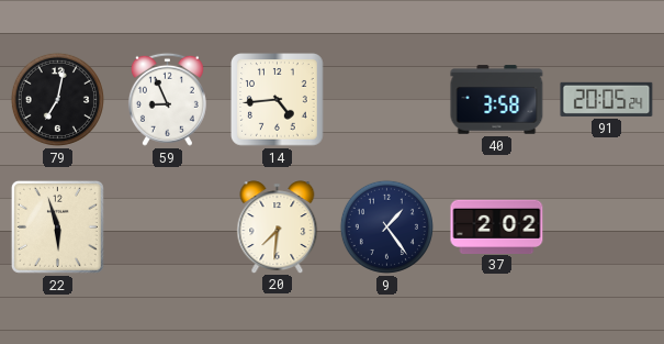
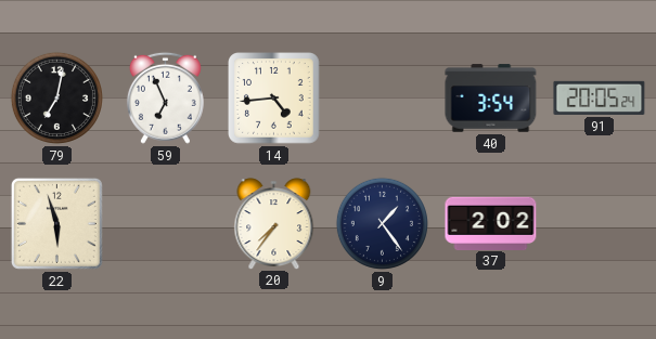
59: 8:56 -> 6:56
40: 3:58 -> 3:54
20: 7:31 -> 7:36
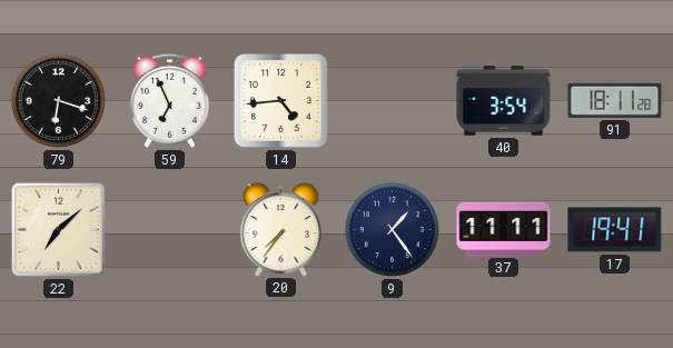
79: 7:02 -> 6:18
91: 20:05 -> 18:11
22: 5:57 -> 7:08
37: 2:02 -> 11:11
17: none -> 19:41
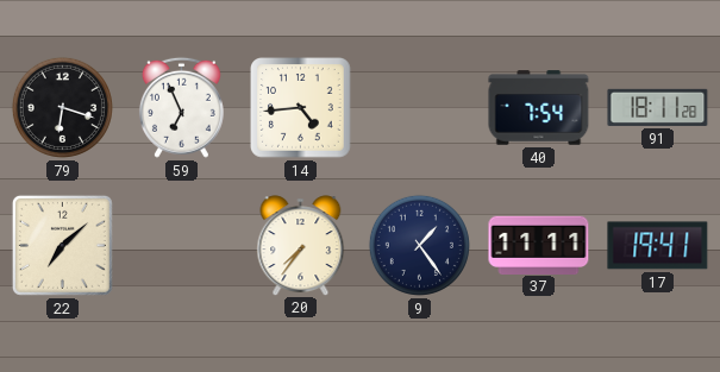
40: 3:54 -> 7:54
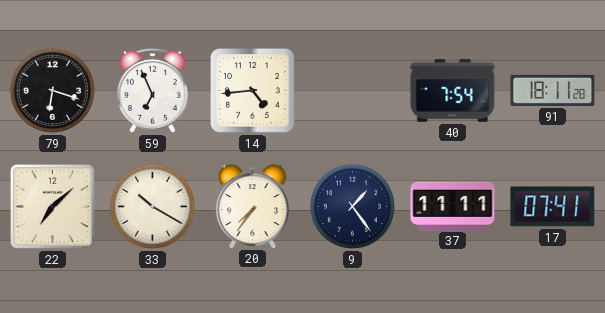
33: none -> 10:20
17: 19:41 -> 07:41
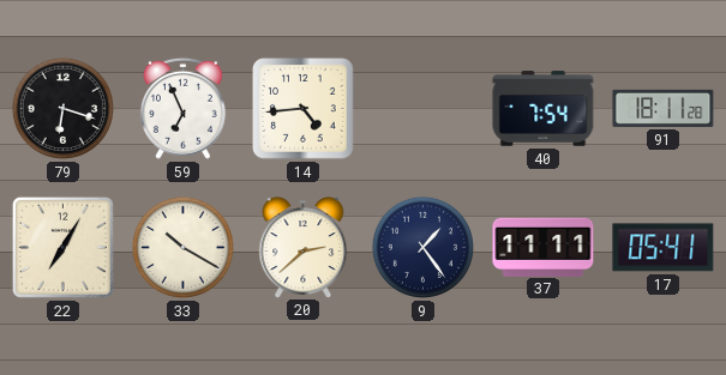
22: 7:08 -> 7:05
20: 7:36 -> 2:38
17: 07:41 -> 05:41
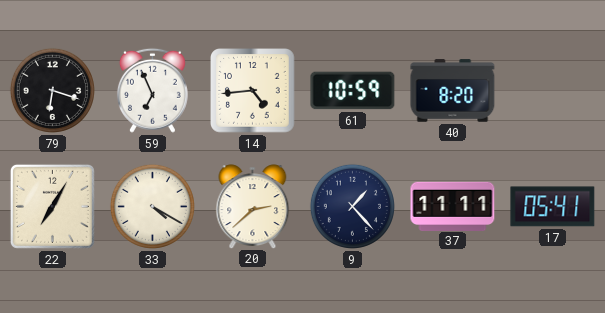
61: none -> 10:59
40: 7:54 -> 8:20
91: 18:11 -> none
33: 10:20 -> 4:20
9: 1:24 -> 1:23
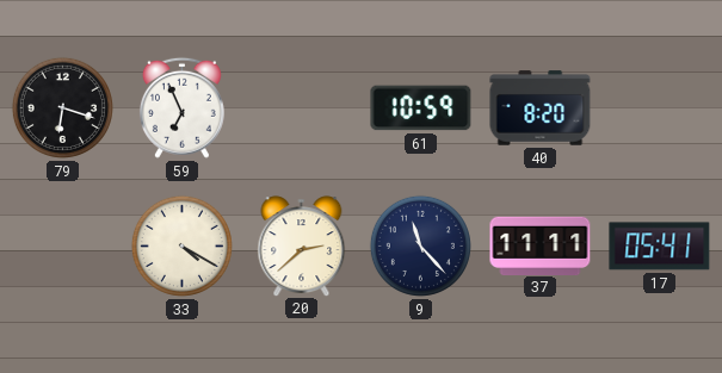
14: 4:44 -> none
22: 7:05 -> none
9: 1:23 -> 11:23
